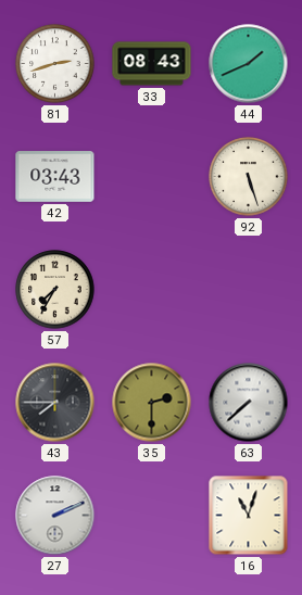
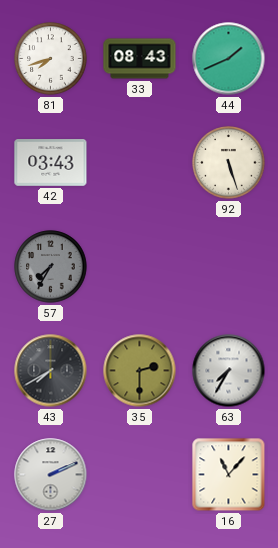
81: 2:42 -> 7:42
57 dial: cream -> grey
43: 7:45 -> 7:40
63: 7:38 -> 7:35
16: 11:03 -> 11:07
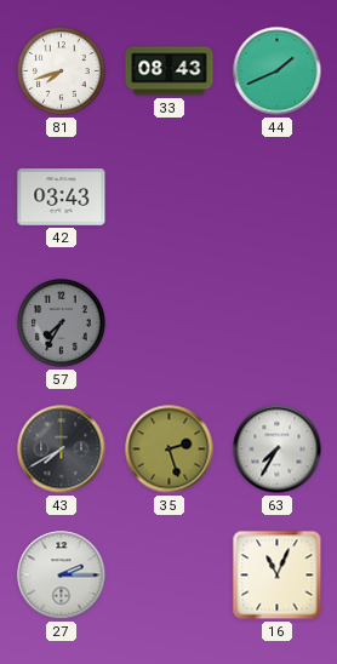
92: 5:27 -> none
35: 2:30 -> 2:27
27: 2:11 -> 2:15
16: 11:07 -> 11:04
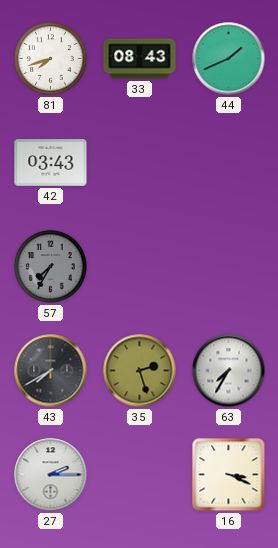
16: 11:04 -> 3:19
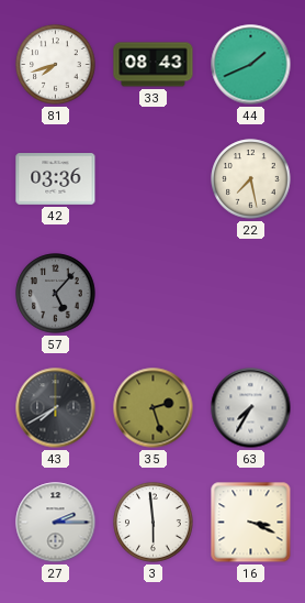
42: 03:43 -> 03:36
22: none -> 7:28
57: 7:35 -> 5:07
3: none -> 5:59
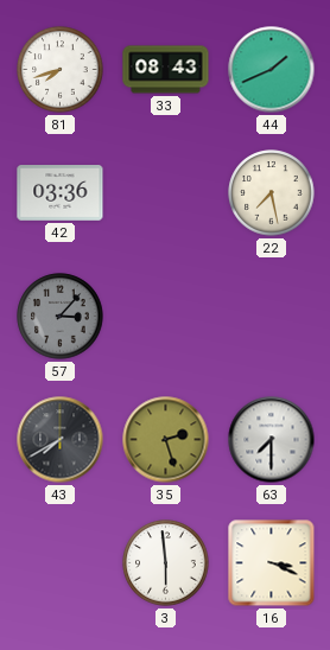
57: 5:07 -> 3:07
63: 7:35 -> 7:30
27: 2:15 -> none
